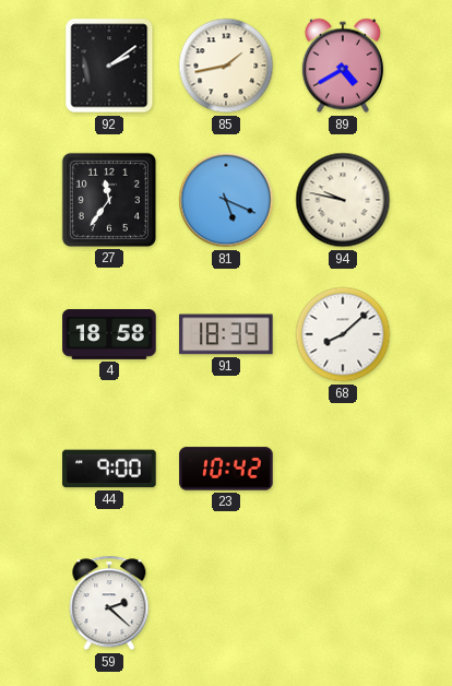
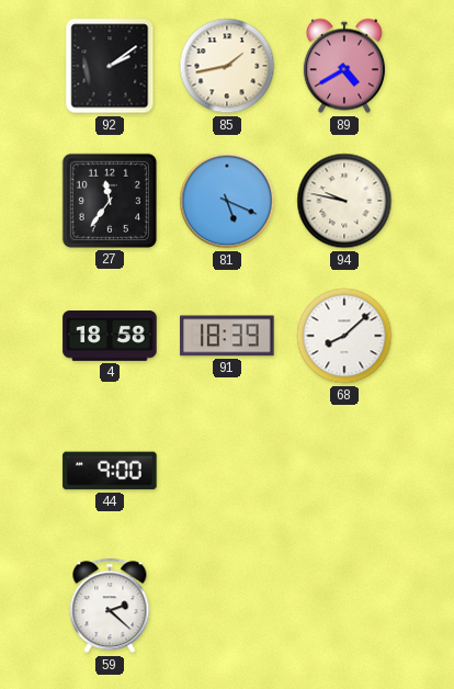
23: 10:42 -> none
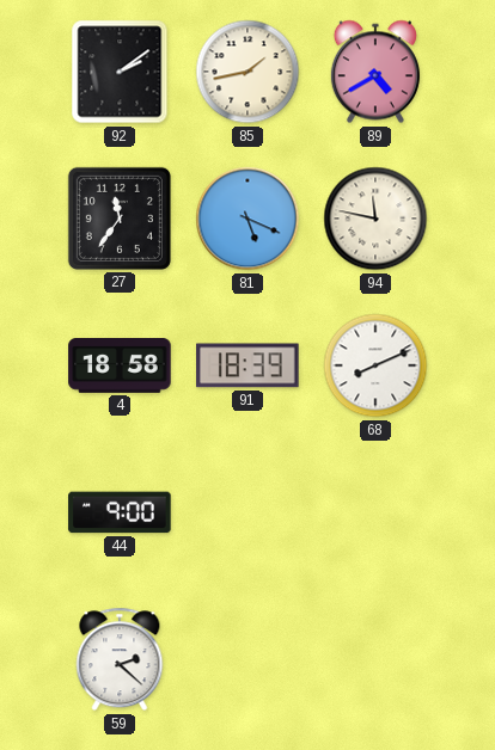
94: 9:47 -> 11:47
68: 8:08 -> 8:11
